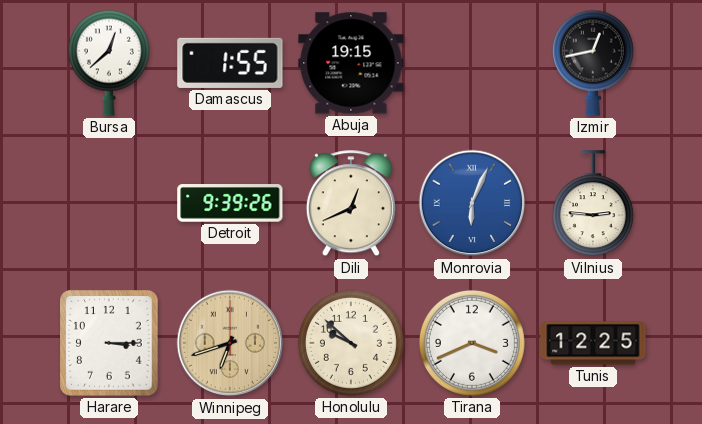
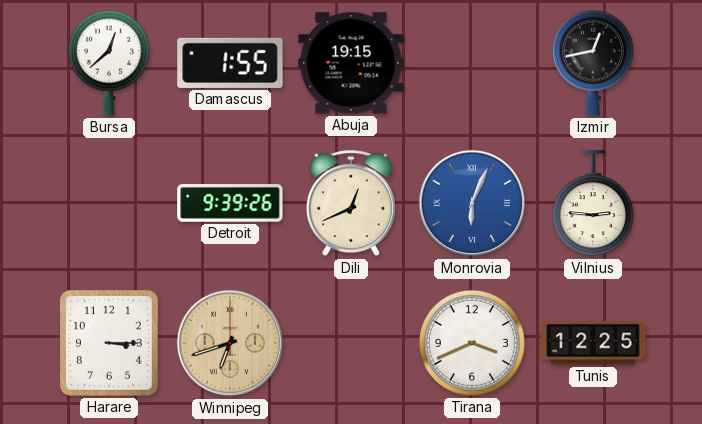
Honolulu: 9:52 -> none
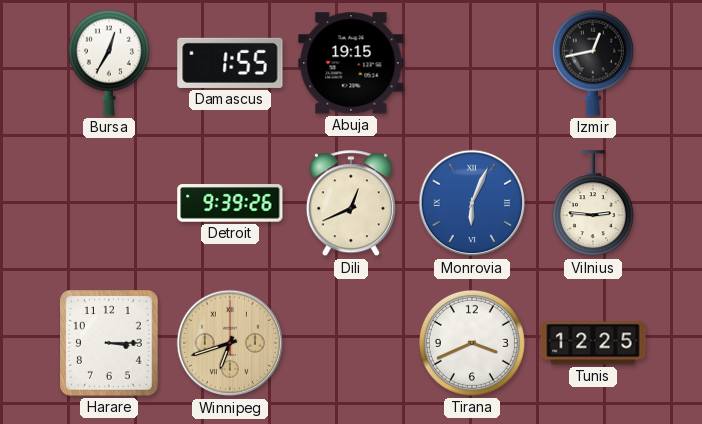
Bursa: 12:38 -> 12:35
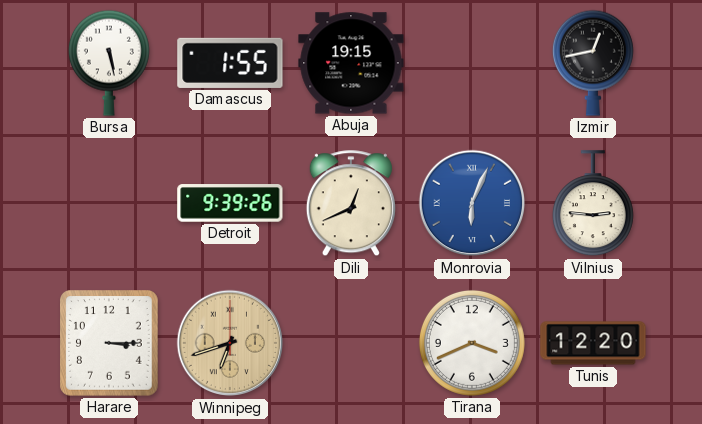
Bursa: 12:35 -> 5:28
Tunis: 12:25 -> 12:20
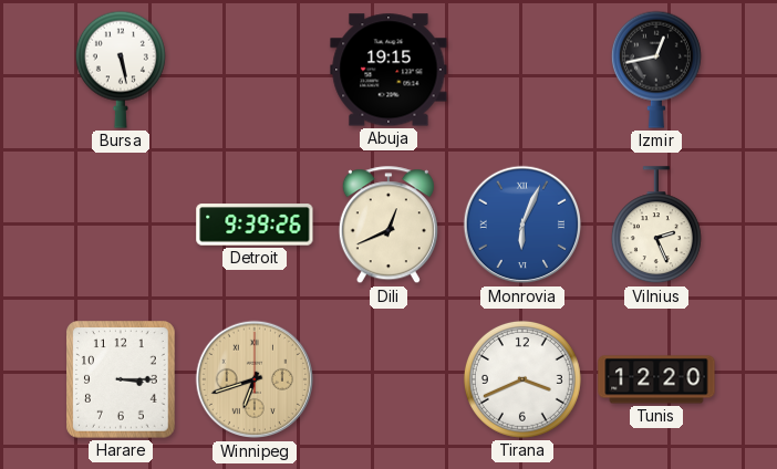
Damascus: 1:55 -> none
Vilnius: 2:46 -> 2:26
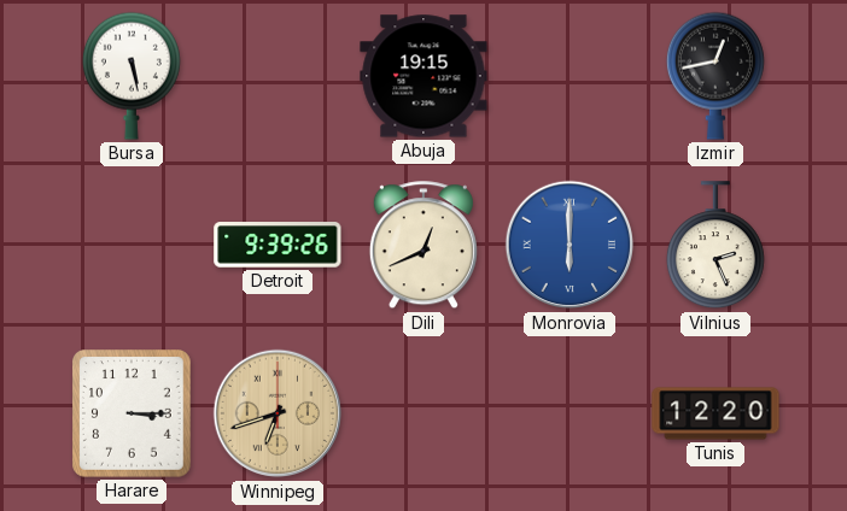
Monrovia: 6:04 -> 6:00
Tirana: 3:41 -> none
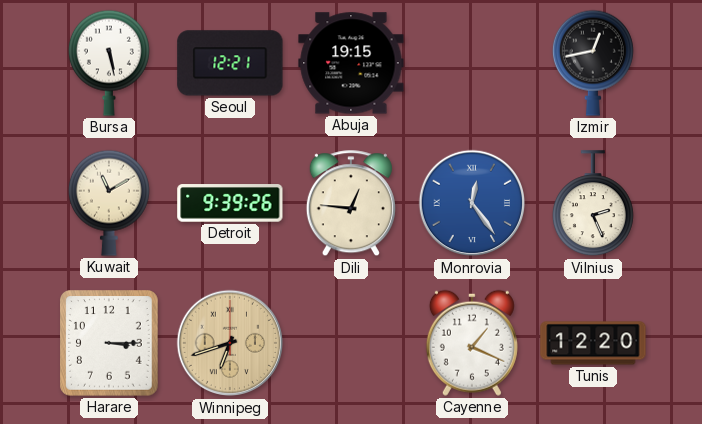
Seoul: none -> 12:21
Kuwait: none -> 11:10
Dili: 12:41 -> 12:46
Monrovia: 6:00 -> 12:24
Cayenne: none -> 1:19
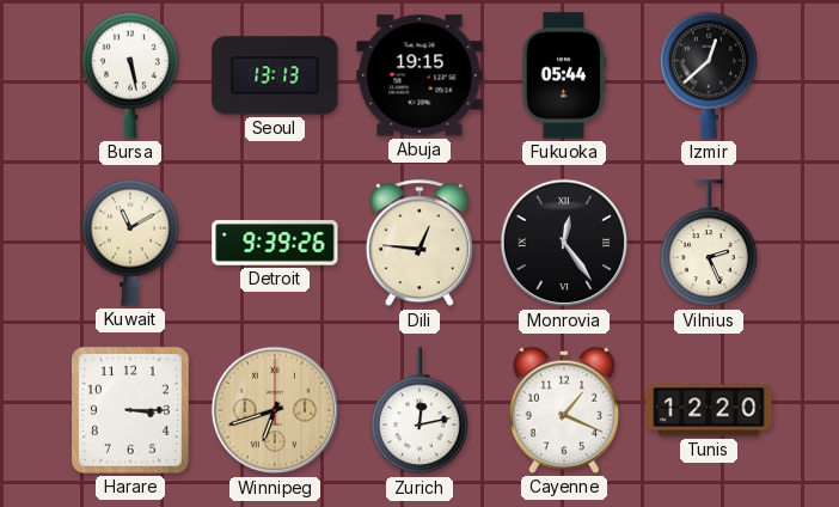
Seoul: 12:21 -> 13:13
Fukuoka: none -> 05:44
Izmir: 12:43 -> 12:38
Monrovia dial: blue -> black
Zurich: none -> 12:13
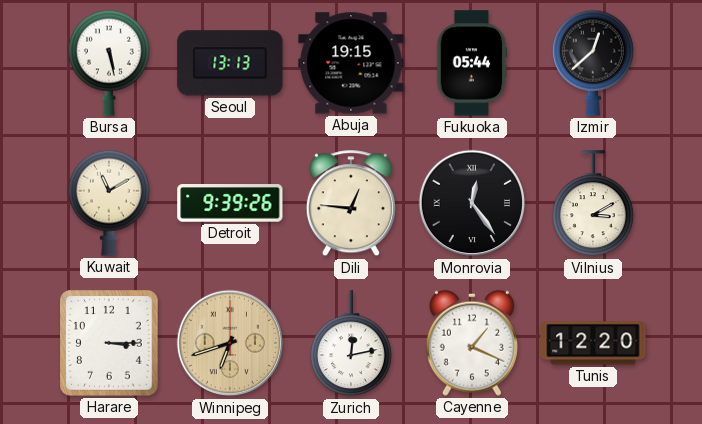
Vilnius: 2:26 -> 3:10
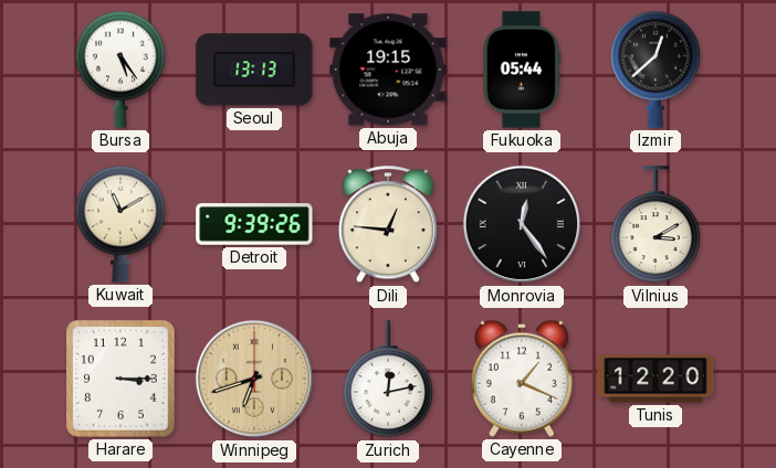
Bursa: 5:28 -> 5:24
